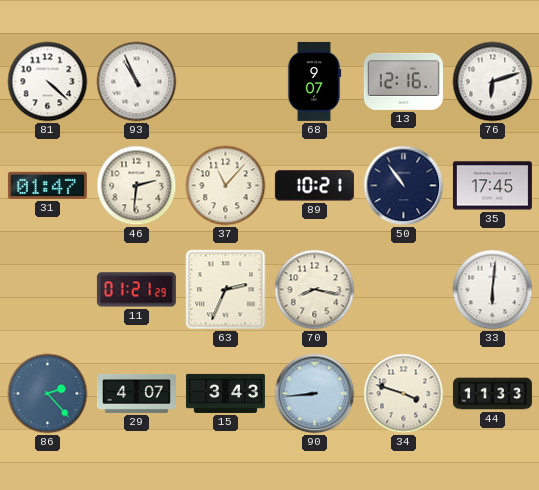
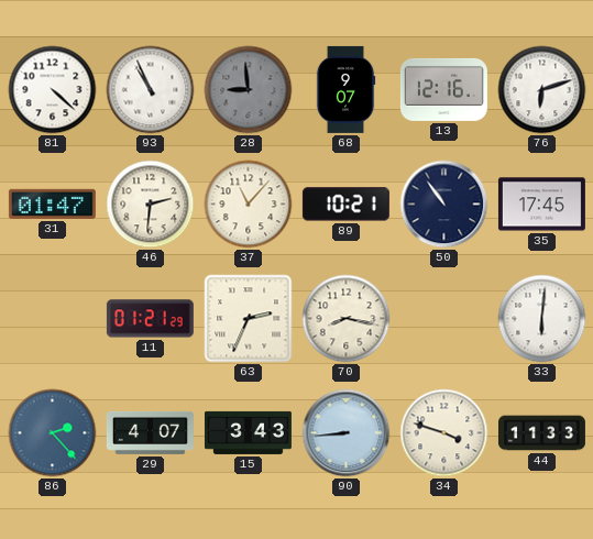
28: none -> 8:59
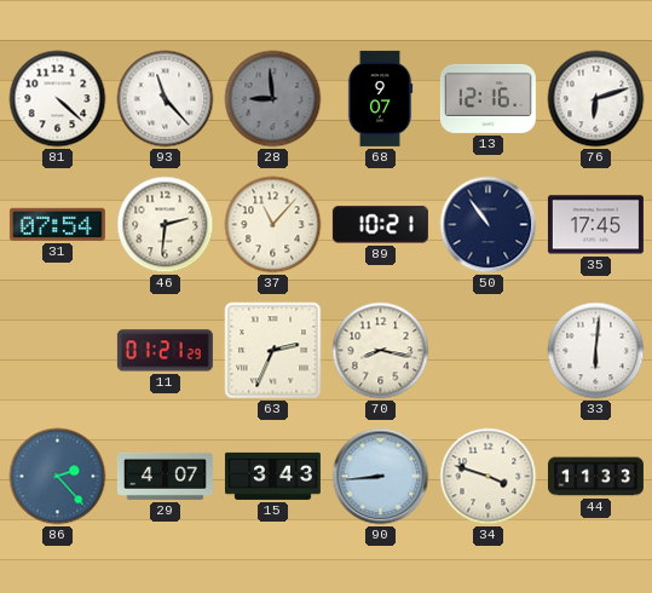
93: 10:56 -> 11:23
31: 01:47 -> 07:54
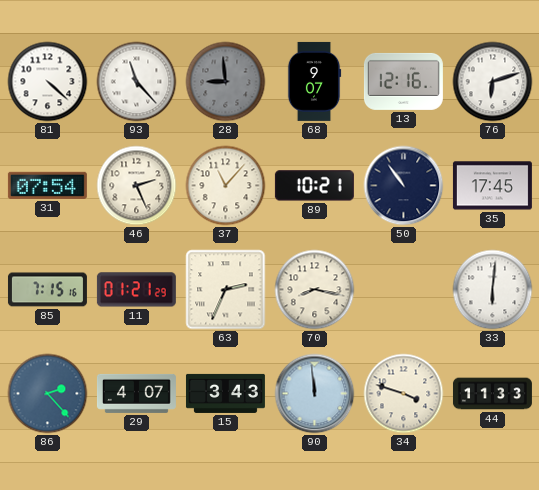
46: 2:31 -> 2:26
85: none -> 7:15
90: 8:44 -> 11:59
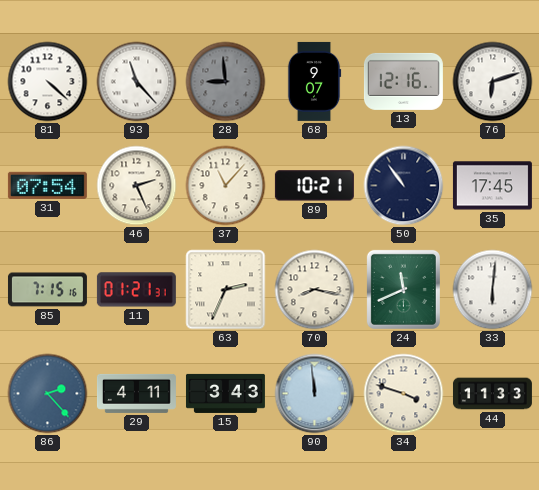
11: 01:21:29 -> 01:21:31
24: none -> 11:41
29: 4:07 -> 4:11
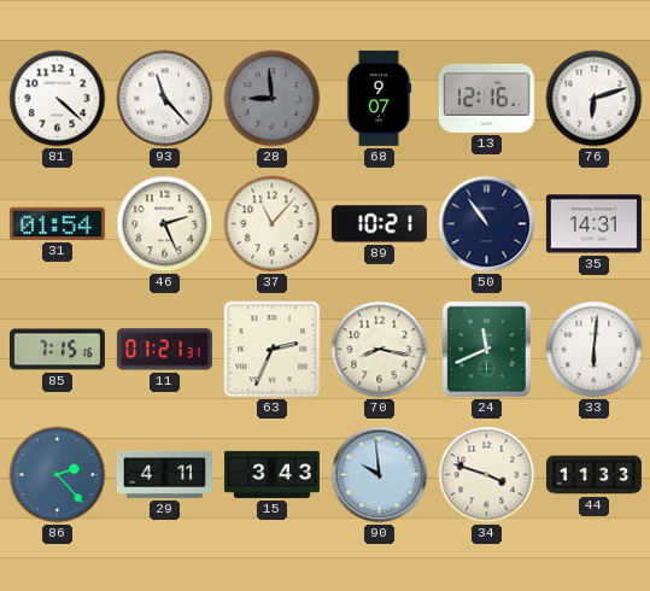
31: 07:54 -> 01:54
35: 17:45 -> 14:31
90: 11:59 -> 9:59
